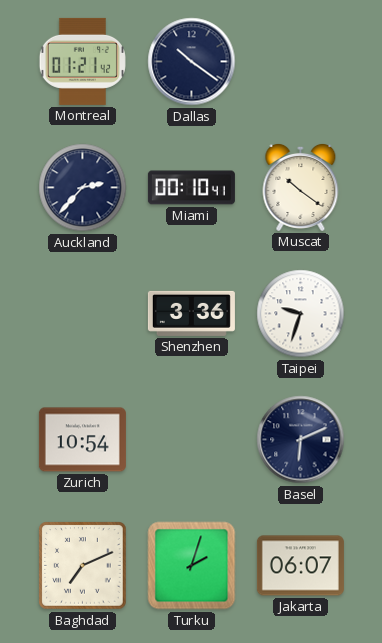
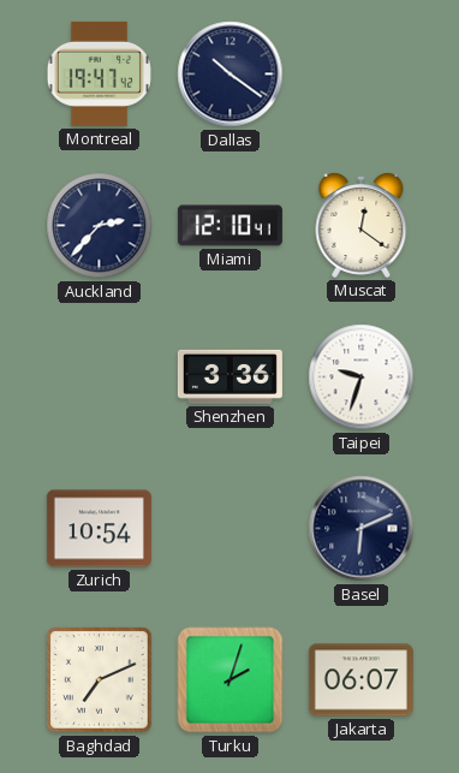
Montreal: 01:21 -> 19:47
Miami: 00:10 -> 12:10
Muscat: 10:21 -> 12:21
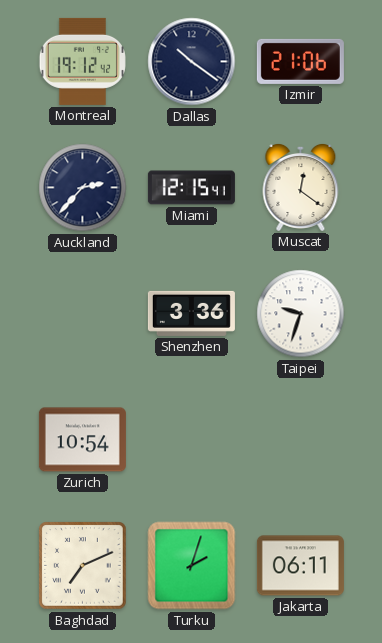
Montreal: 19:47 -> 19:12
Izmir: none -> 21:06
Miami: 12:10 -> 12:15
Basel: 6:11 -> none
Jakarta: 06:07 -> 06:11
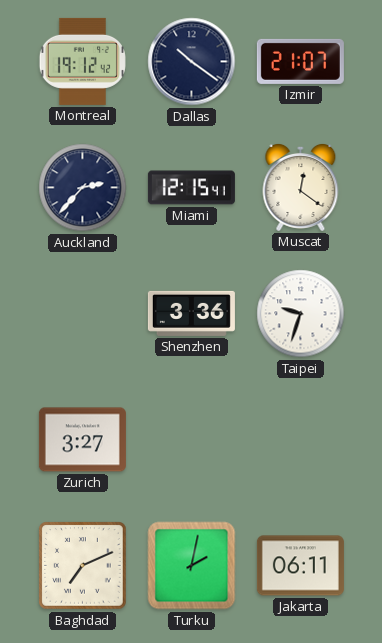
Izmir: 21:06 -> 21:07
Zurich: 10:54 -> 3:27
Turku: 2:03 -> 2:02
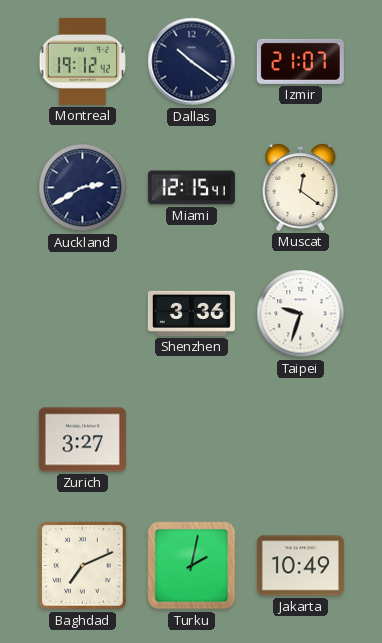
Auckland: 2:37 -> 2:40
Jakarta: 06:11 -> 10:49
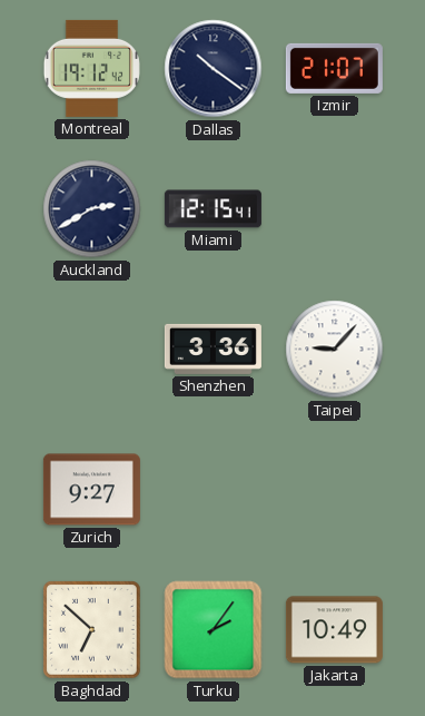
Muscat: 12:21 -> none
Taipei: 9:33 -> 9:07
Zurich: 3:27 -> 9:27
Baghdad: 7:11 -> 6:52
Turku: 2:02 -> 2:06
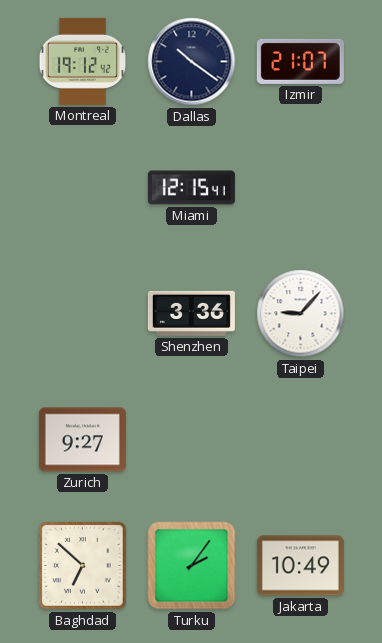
Auckland: 2:40 -> none
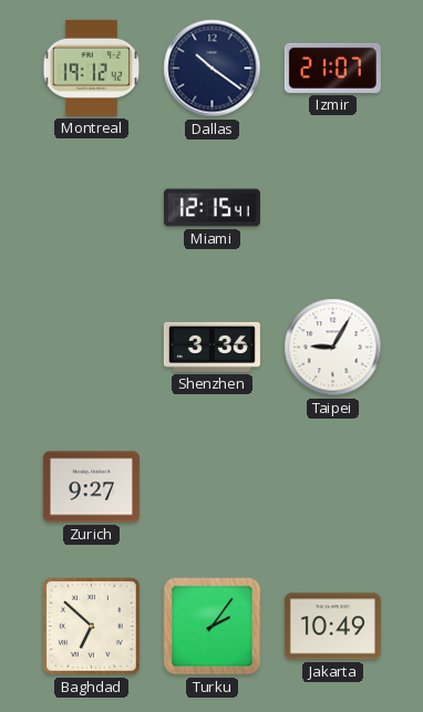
Taipei: 9:07 -> 9:05
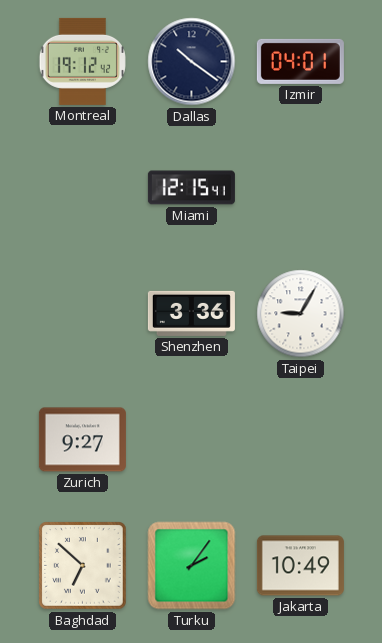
Izmir: 21:07 -> 04:01
